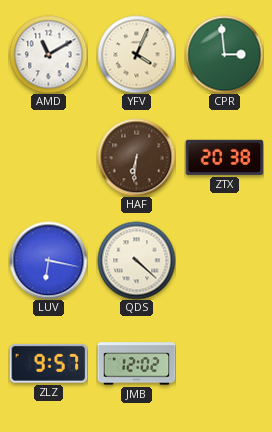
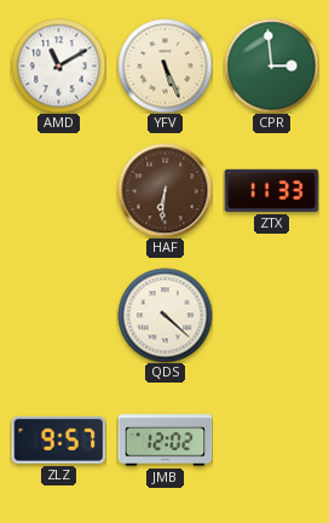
YFV: 4:04 -> 5:26
ZTX: 20:38 -> 11:33
LUV: 6:17 -> none
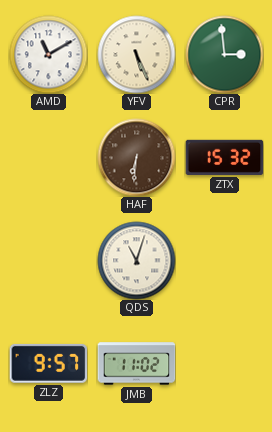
ZTX: 11:33 -> 15:32
QDS: 4:22 -> 11:03
JMB: 12:02 -> 11:02
